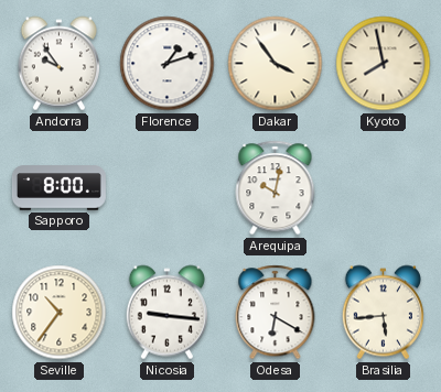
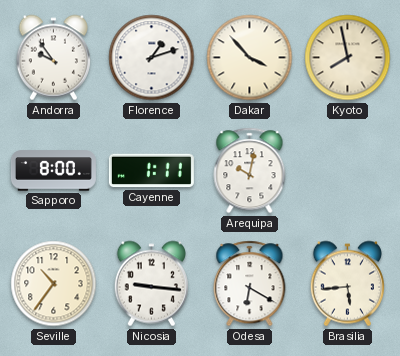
Dakar: 3:54 -> 3:53
Cayenne: none -> 1:11
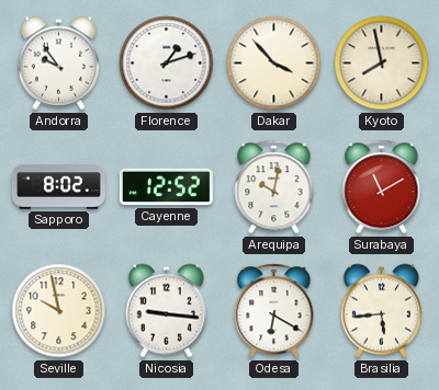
Sapporo: 8:00 -> 8:02
Cayenne: 1:11 -> 12:52
Surabaya: none -> 11:10
Seville: 10:36 -> 9:58
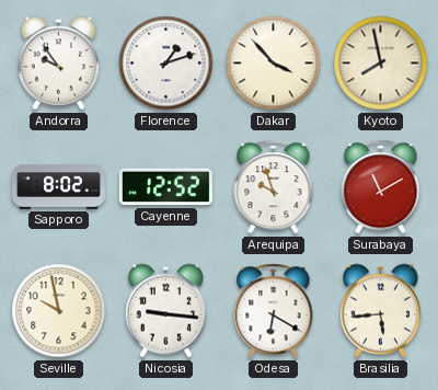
Arequipa: 10:02 -> 9:57
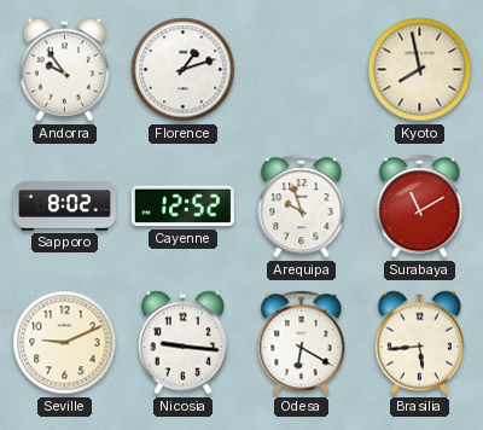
Dakar: 3:53 -> none
Seville: 9:58 -> 9:11
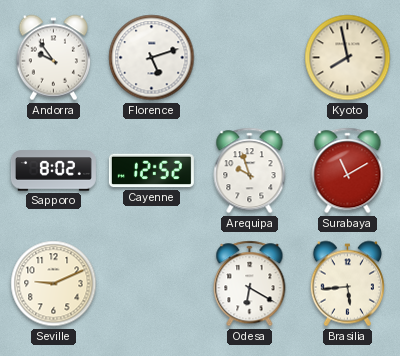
Florence: 1:12 -> 5:12
Nicosia: 9:16 -> none
